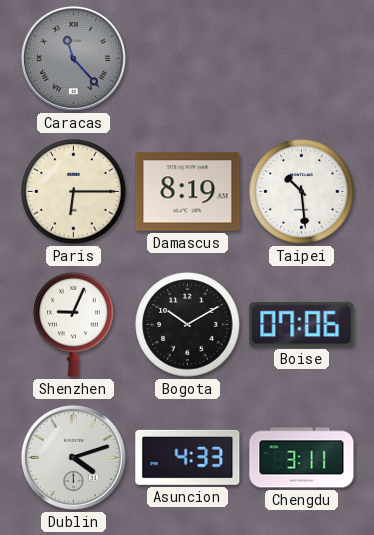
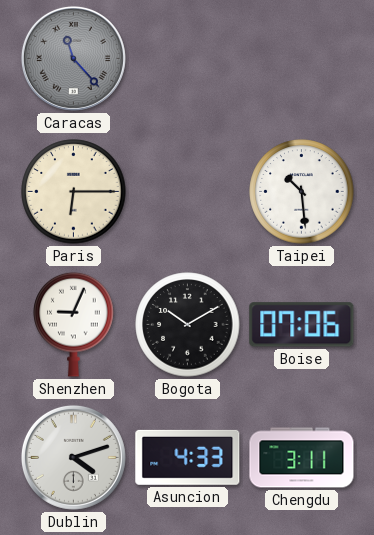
Damascus: 8:19 -> none
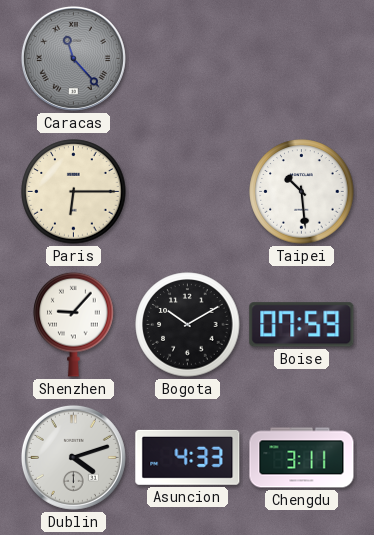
Shenzhen: 9:04 -> 9:07
Boise: 07:06 -> 07:59
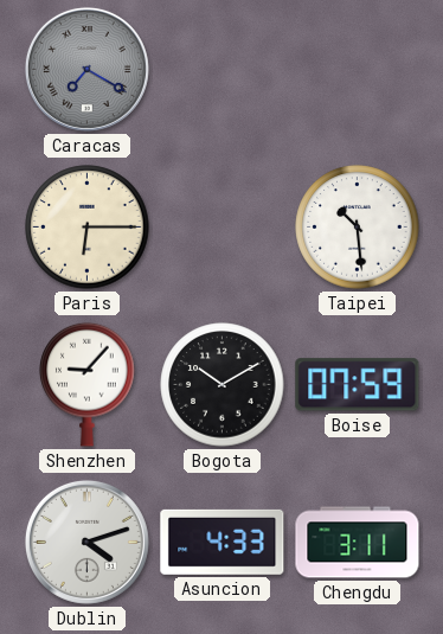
Caracas: 11:23 -> 7:20
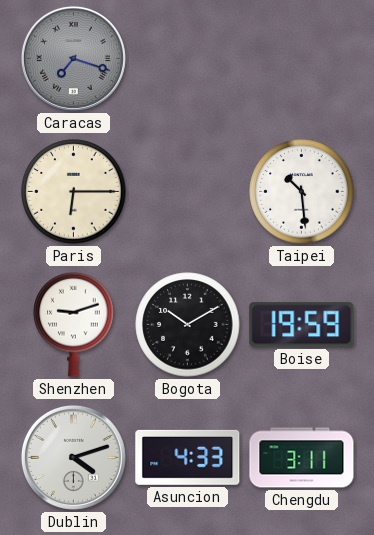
Caracas: 7:20 -> 7:18
Shenzhen: 9:07 -> 9:12
Boise: 07:59 -> 19:59
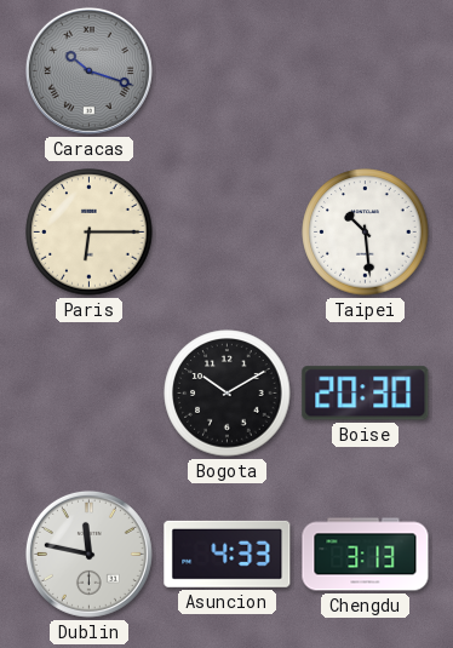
Caracas: 7:18 -> 10:18
Shenzhen: 9:12 -> none
Boise: 19:59 -> 20:30
Dublin: 4:12 -> 11:47
Chengdu: 3:11 -> 3:13
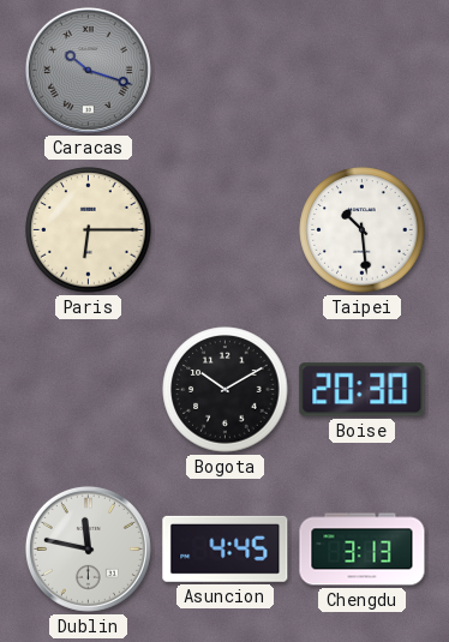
Asuncion: 4:33 -> 4:45
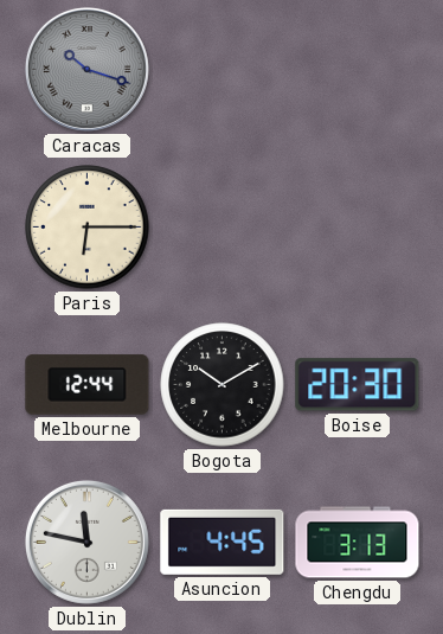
Taipei: 10:29 -> none
Melbourne: none -> 12:44
